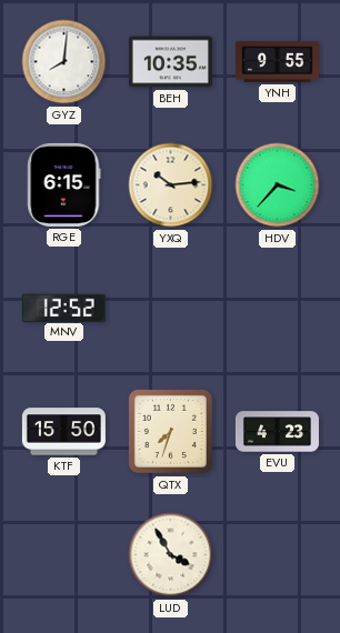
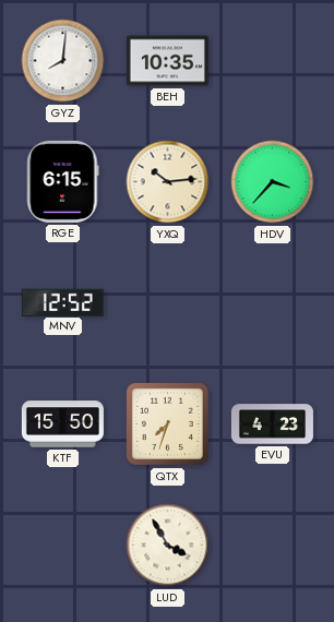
YNH: 9:55 -> none
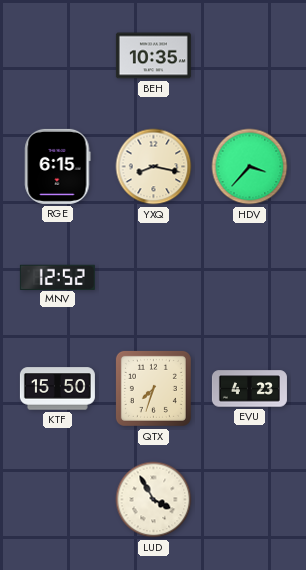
GYZ: 8:01 -> none
YXQ: 10:14 -> 8:17
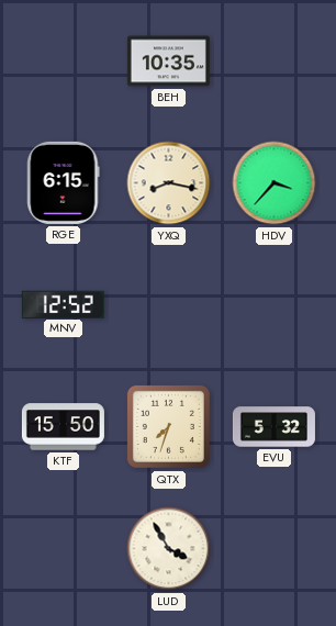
EVU: 4:23 -> 5:32
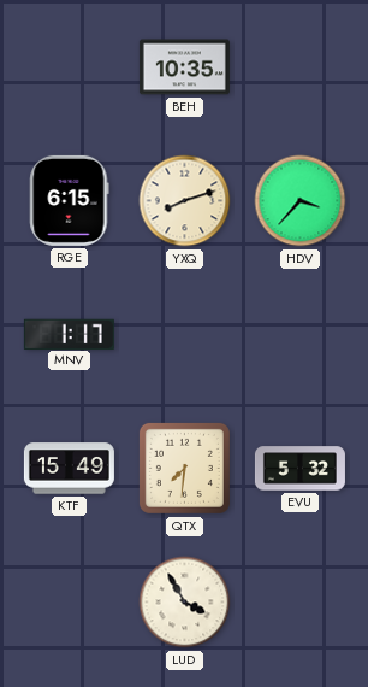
YXQ: 8:17 -> 8:12
MNV: 12:52 -> 1:17
KTF: 15:50 -> 15:49
QTX: 7:33 -> 7:31
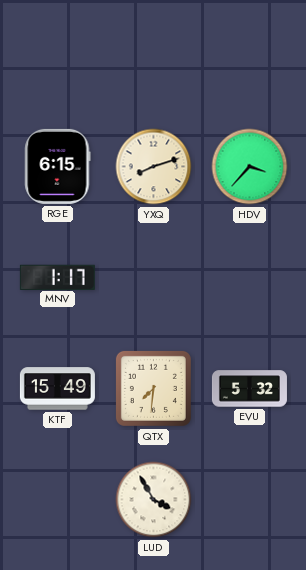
BEH: 10:35 -> none
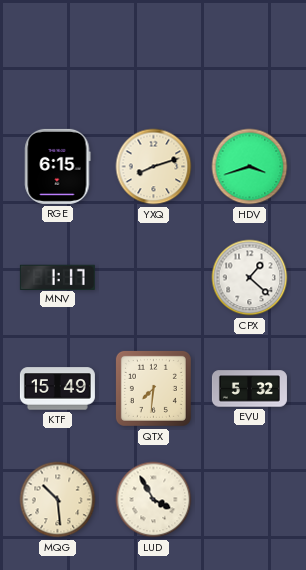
HDV: 3:37 -> 3:42
CPX: none -> 1:22
MQG: none -> 10:29
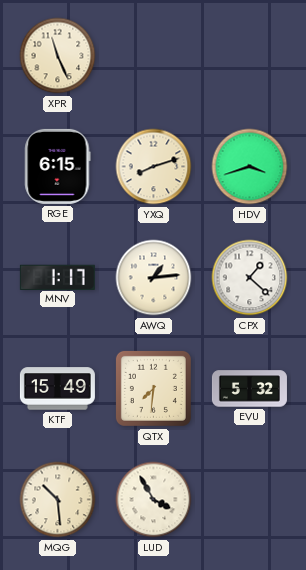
XPR: none -> 11:26
AWQ: none -> 1:14
